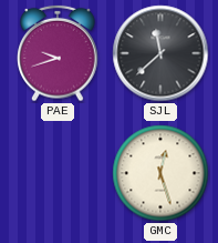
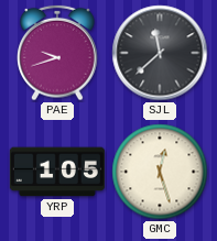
YRP: none -> 1:05
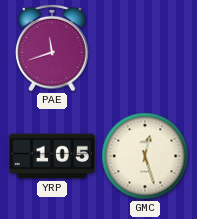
PAE: 9:42 -> 11:42
SJL: 11:38 -> none
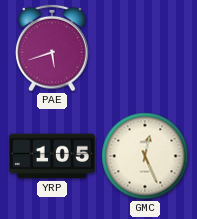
PAE: 11:42 -> 5:42
GMC: 12:27 -> 12:26
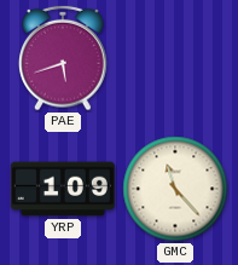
YRP: 1:05 -> 1:09
GMC: 12:26 -> 11:23
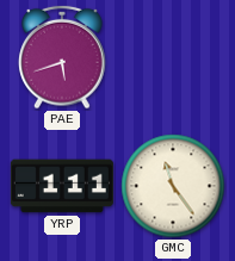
YRP: 1:09 -> 1:11
GMC: 11:23 -> 11:24
